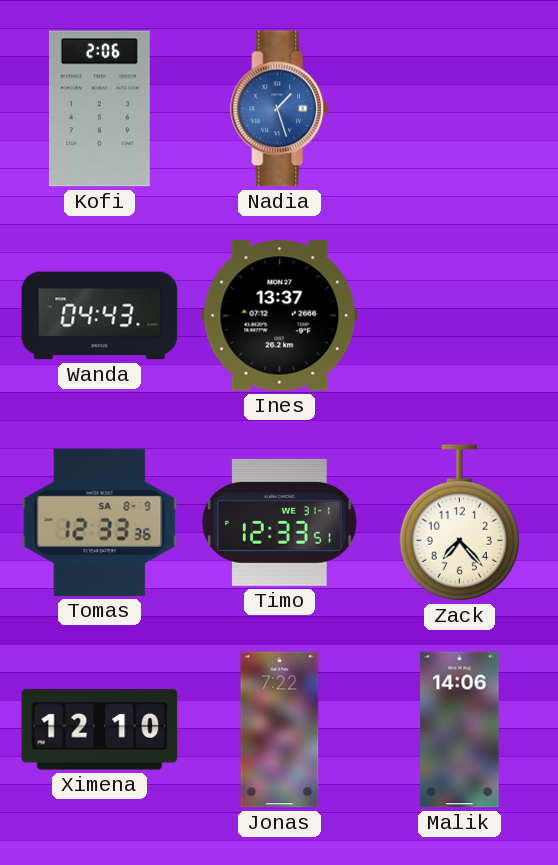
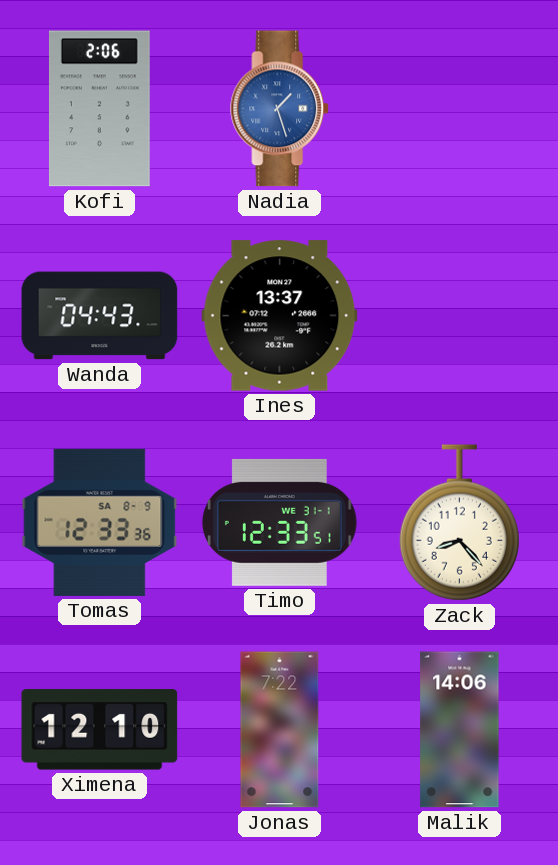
Zack: 7:23 -> 8:23
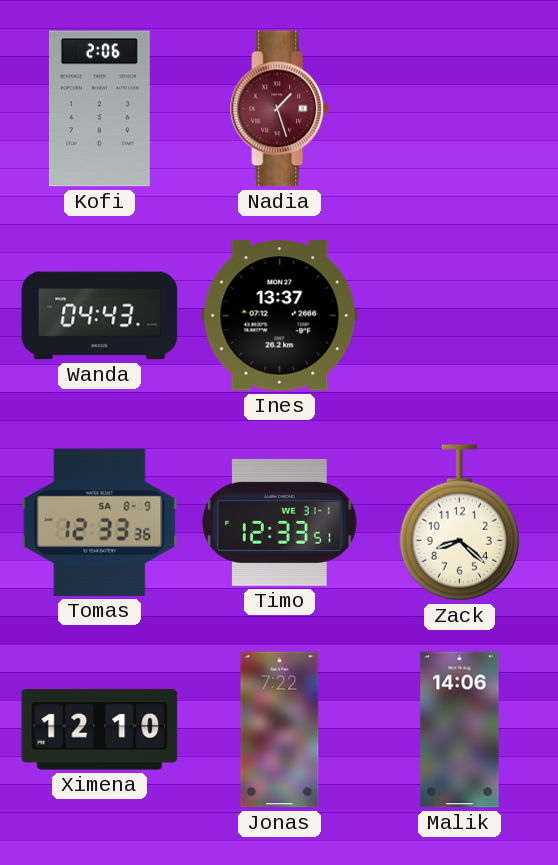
Nadia dial: blue -> burgundy
Zack: 8:23 -> 8:22
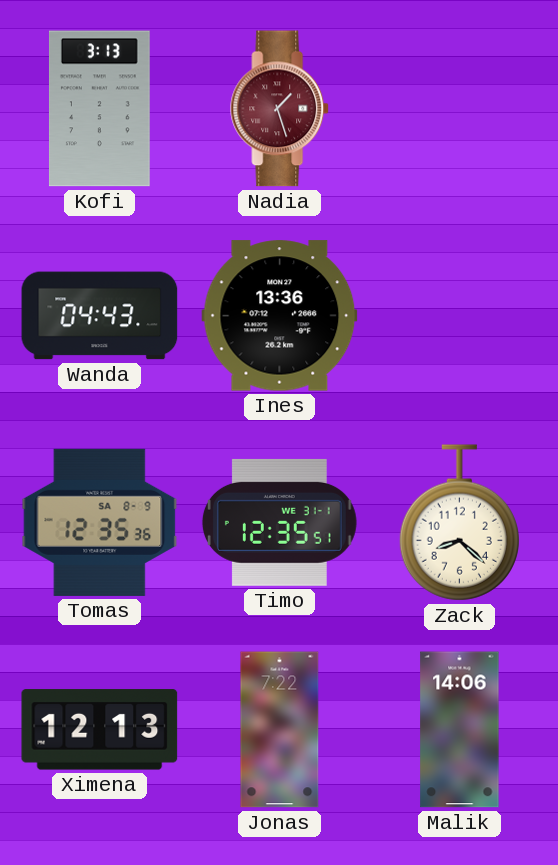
Kofi: 2:06 -> 3:13
Ines: 13:37 -> 13:36
Tomas: 12:33 -> 12:35
Timo: 12:33 -> 12:35
Ximena: 12:10 -> 12:13
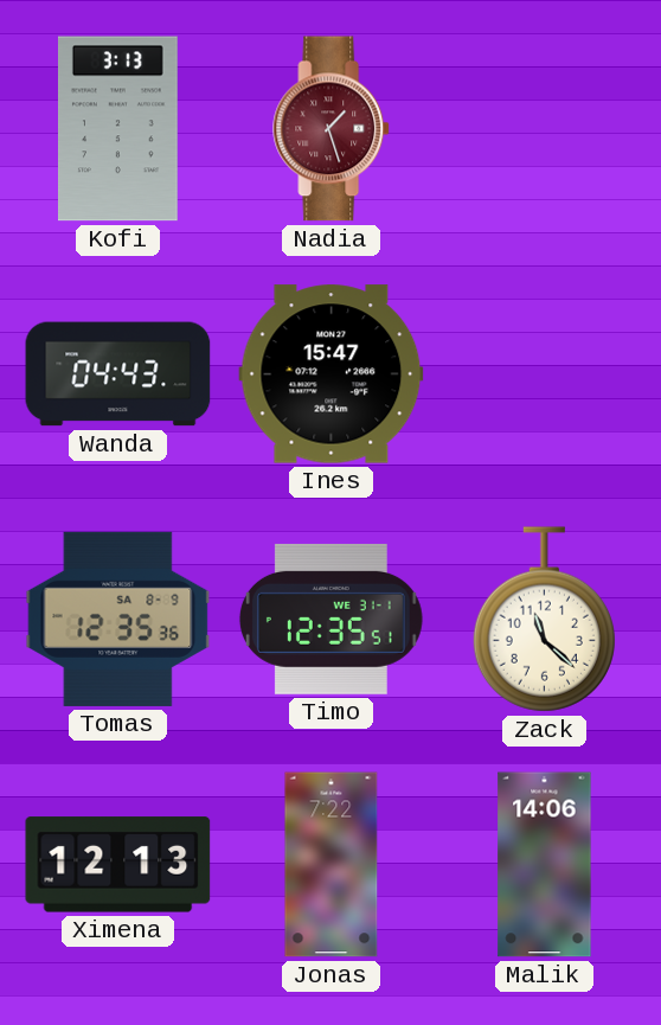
Ines: 13:36 -> 15:47
Zack: 8:22 -> 11:22
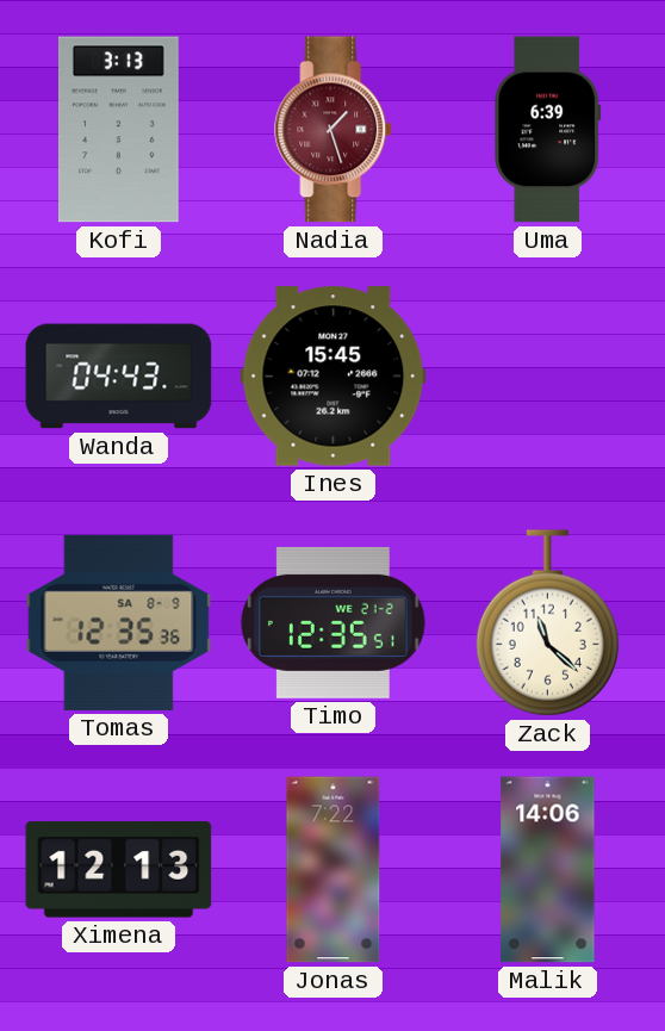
Uma: none -> 6:39
Ines: 15:47 -> 15:45
Timo date: WE 31-1 -> WE 21-2
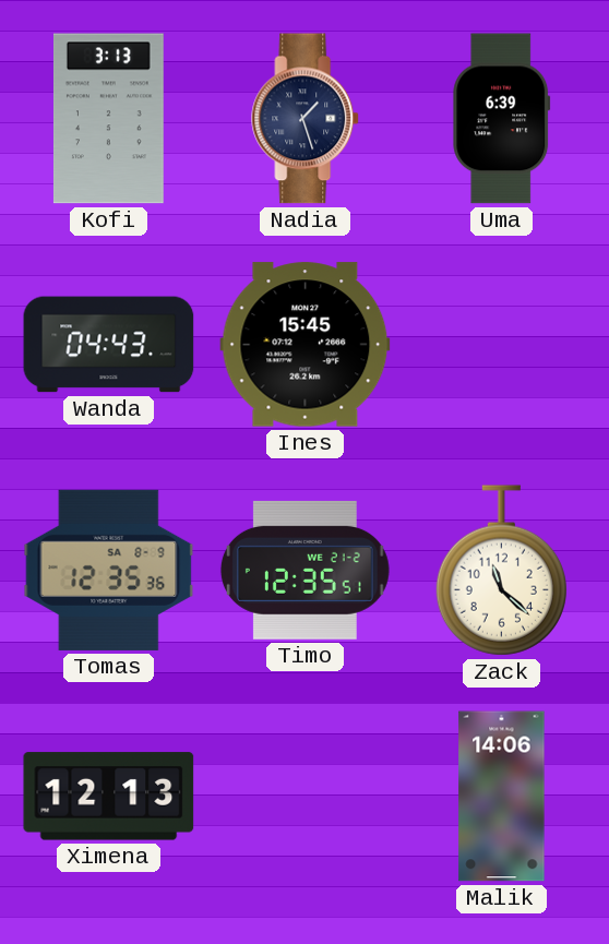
Nadia dial: burgundy -> navy
Jonas: 7:22 -> none
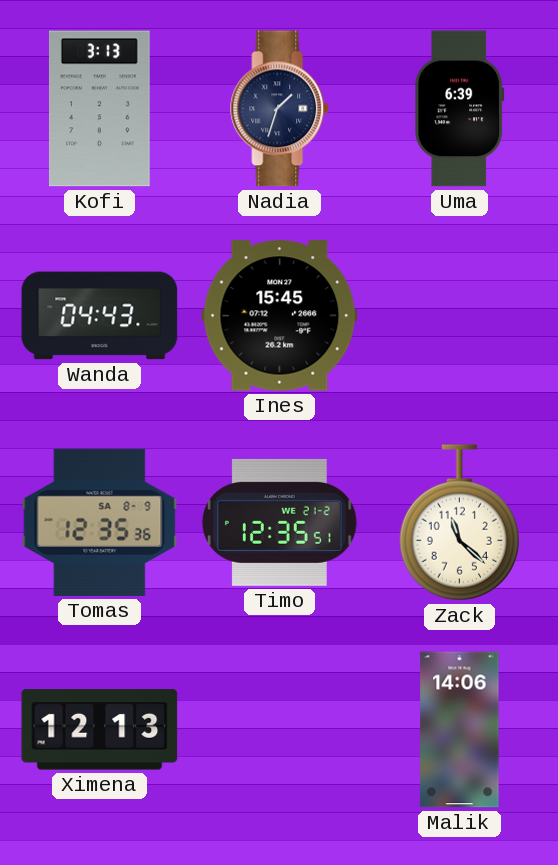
Nadia: 1:27 -> 1:33
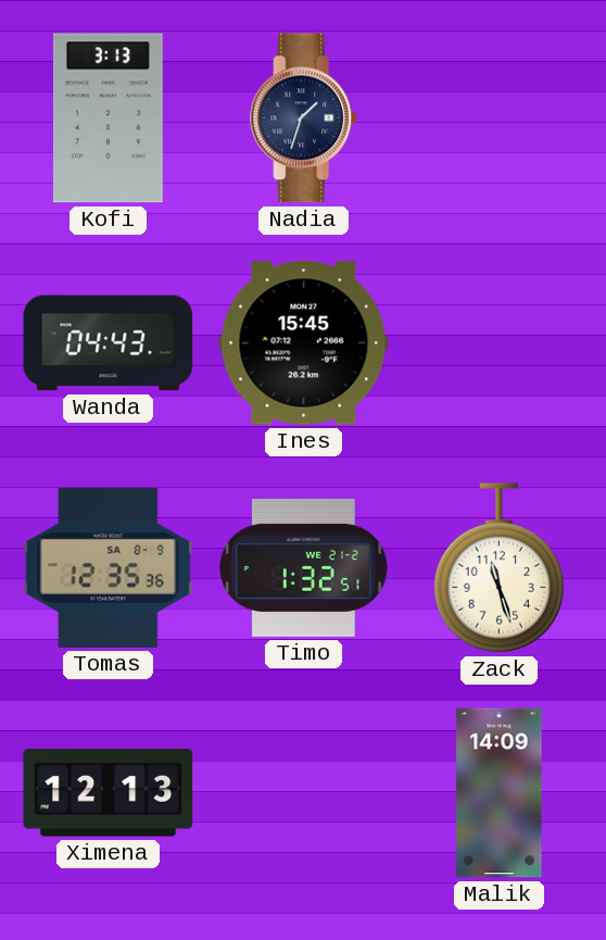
Uma: 6:39 -> none
Timo: 12:35 -> 1:32
Zack: 11:22 -> 11:27
Malik: 14:06 -> 14:09
